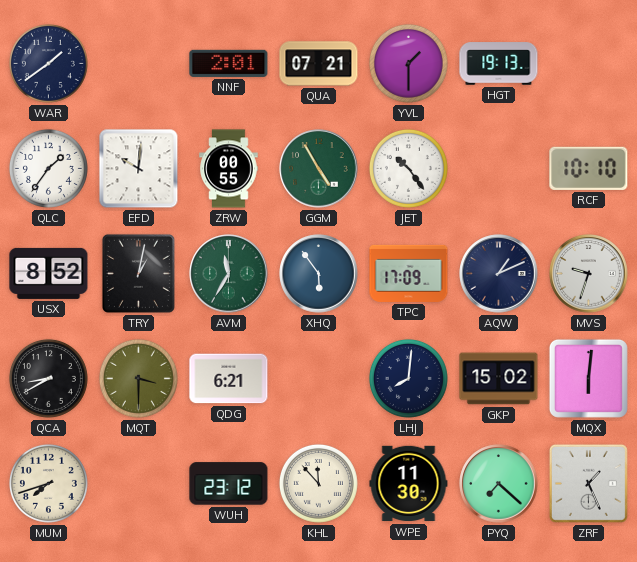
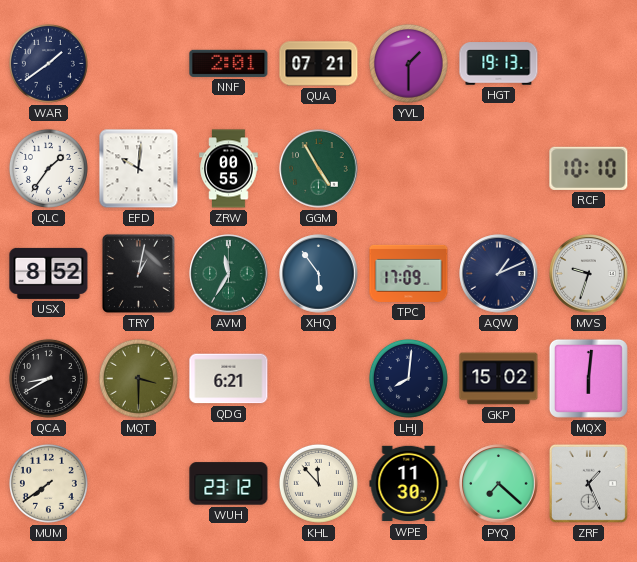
JET: 10:24 -> none
MUM: 7:42 -> 7:39
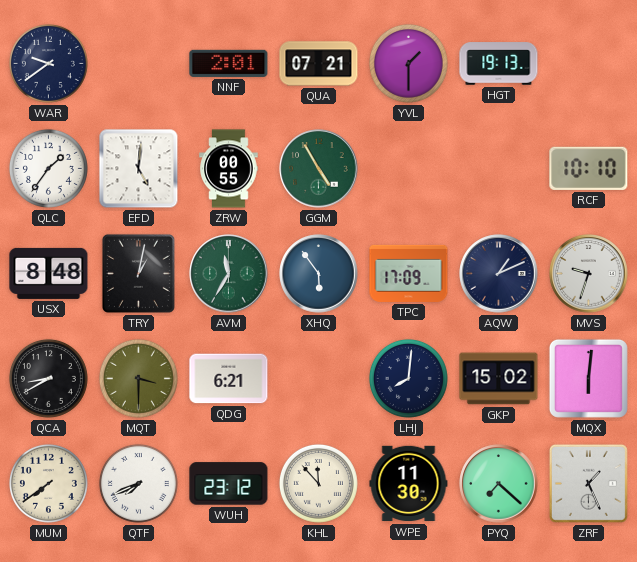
WAR: 1:39 -> 9:39
EFD: 10:01 -> 5:01
USX: 8:52 -> 8:48
QTF: none -> 7:41
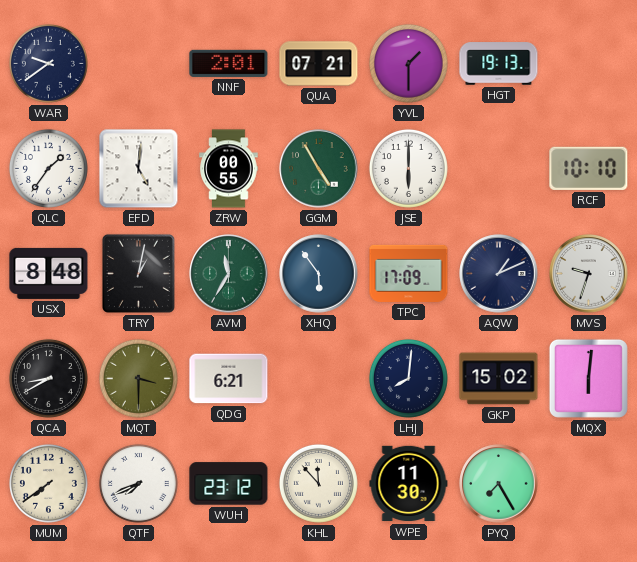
JSE: none -> 6:00
PYQ: 7:22 -> 7:25
ZRF: 1:26 -> none
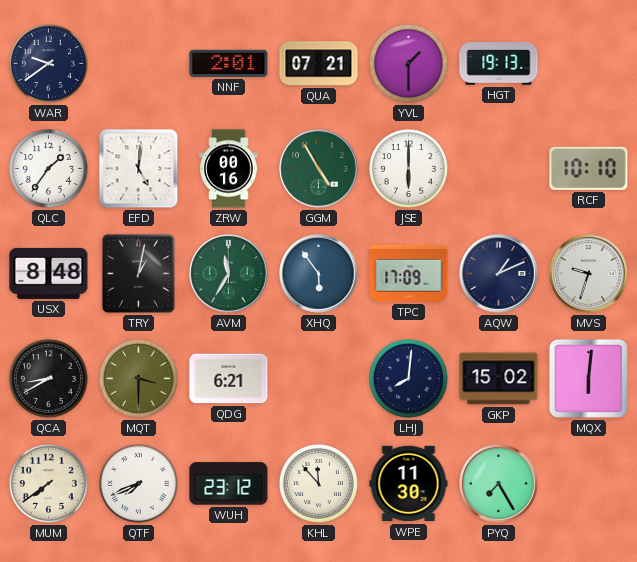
ZRW: 00:55 -> 00:16
